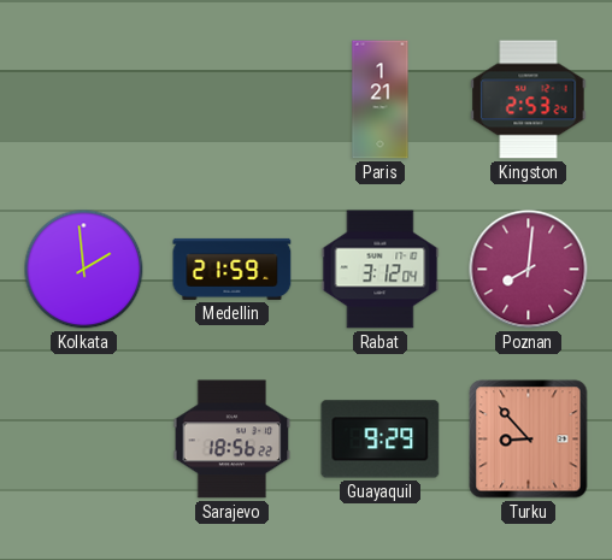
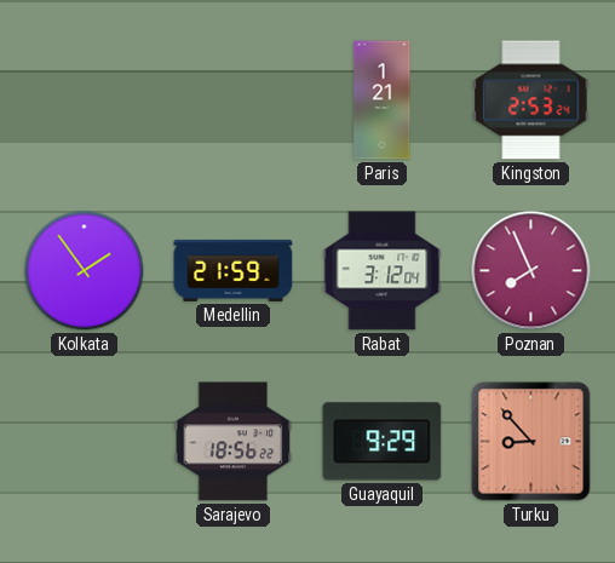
Kolkata: 1:59 -> 1:54
Poznan: 8:01 -> 7:56
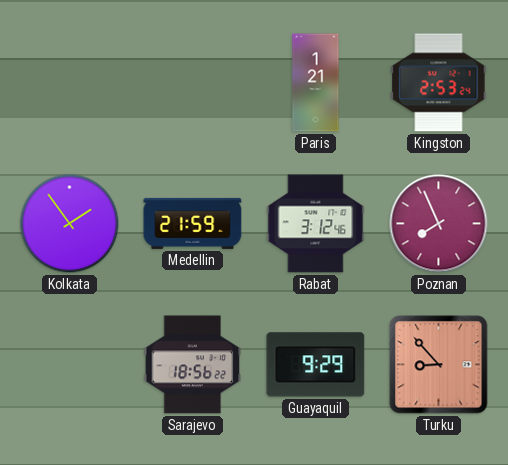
Rabat: 3:12:04 -> 3:12:46
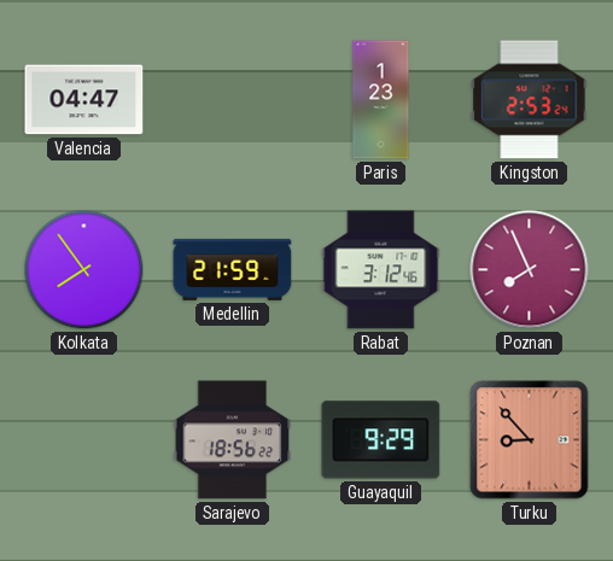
Valencia: none -> 04:47
Paris: 1:21 -> 1:23
Kolkata: 1:54 -> 7:54
